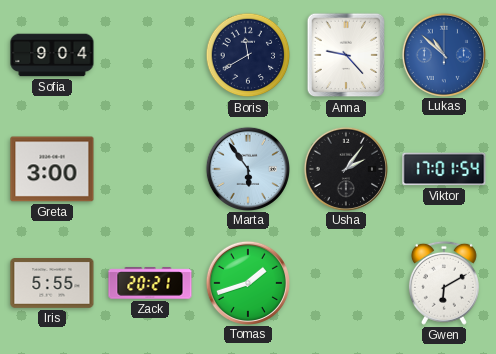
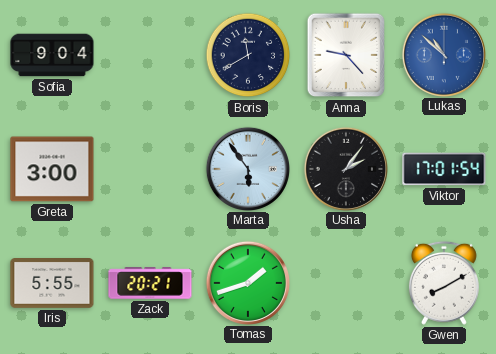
Gwen: 6:10 -> 8:10
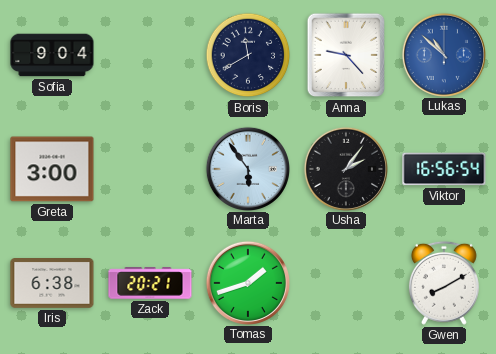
Viktor: 17:01 -> 16:56
Iris: 5:55 -> 6:38
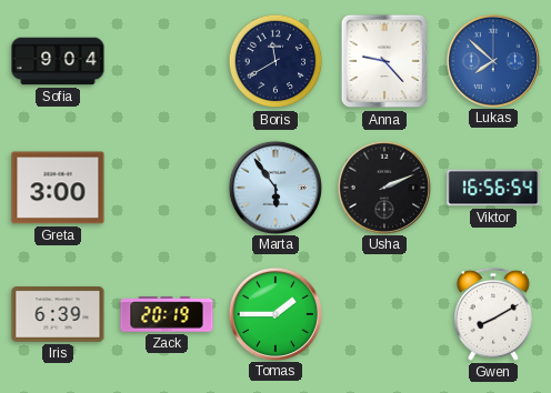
Lukas: 10:52 -> 7:52
Usha: 2:06 -> 2:11
Iris: 6:38 -> 6:39
Zack: 20:21 -> 20:19
Tomas: 1:42 -> 1:45
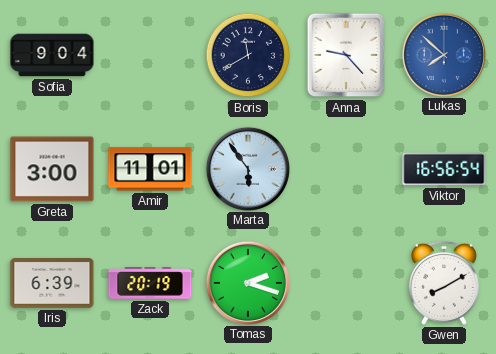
Amir: none -> 11:01
Usha: 2:11 -> none
Tomas: 1:45 -> 2:18
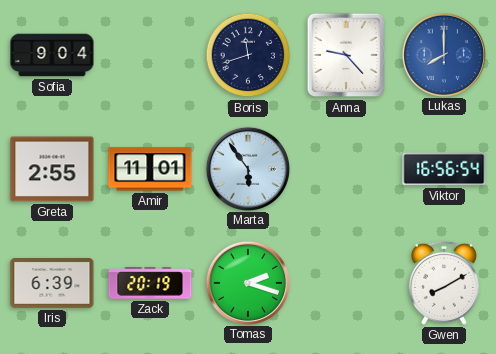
Boris: 11:40 -> 11:42
Lukas: 7:52 -> 8:00
Greta: 3:00 -> 2:55
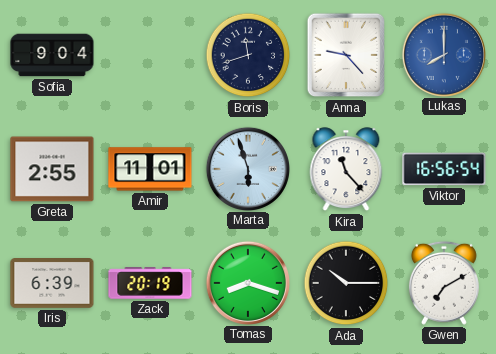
Marta: 5:54 -> 5:57
Kira: none -> 11:23
Tomas: 2:18 -> 8:18
Ada: none -> 10:15
Gwen: 8:10 -> 7:10
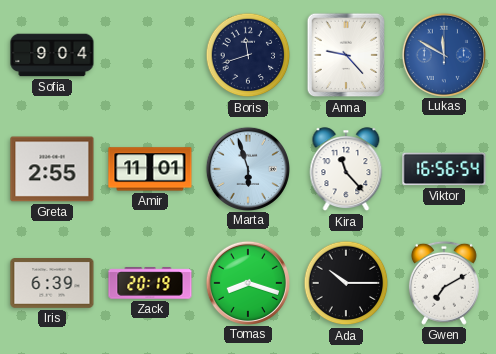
Lukas: 8:00 -> 11:50
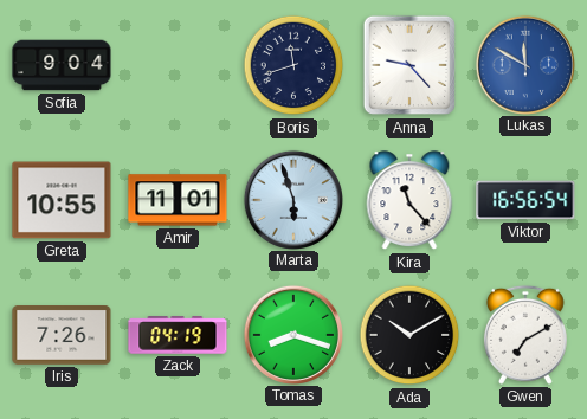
Greta: 2:55 -> 10:55
Iris: 6:39 -> 7:26
Zack: 20:19 -> 04:19
Ada: 10:15 -> 10:10
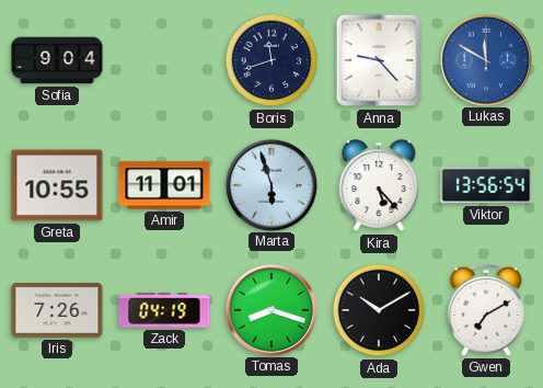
Kira: 11:23 -> 5:23
Viktor: 16:56 -> 13:56
